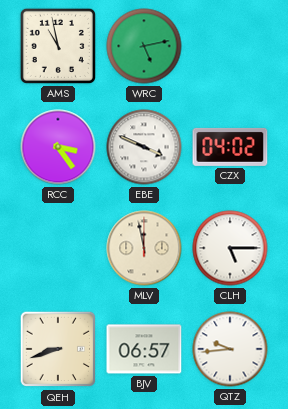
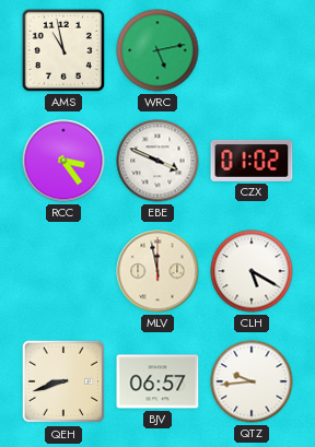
CZX: 04:02 -> 01:02
CLH: 5:15 -> 5:20
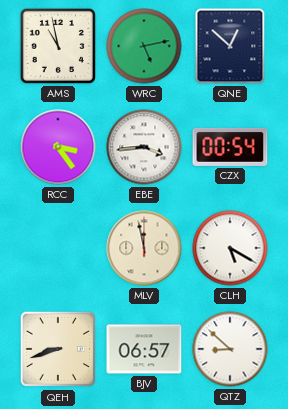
QNE: none -> 12:52
EBE: 3:49 -> 3:44
CZX: 01:02 -> 00:54
QTZ: 9:44 -> 8:52
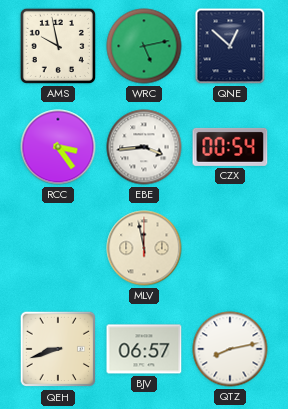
AMS: 10:58 -> 9:58
CLH: 5:20 -> none
QTZ: 8:52 -> 8:13
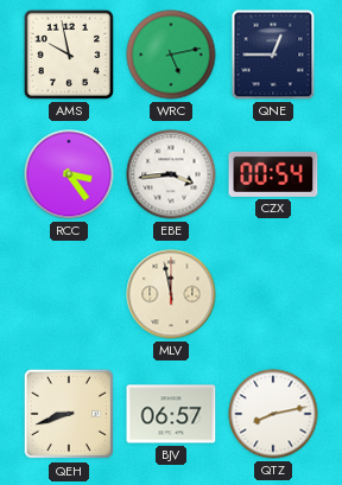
QNE: 12:52 -> 12:45
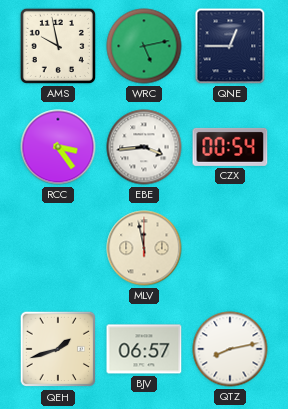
QEH: 8:42 -> 1:42
